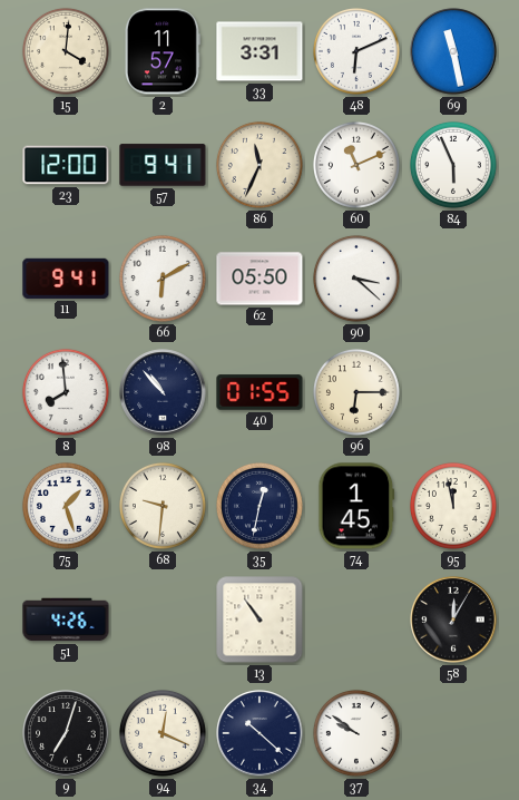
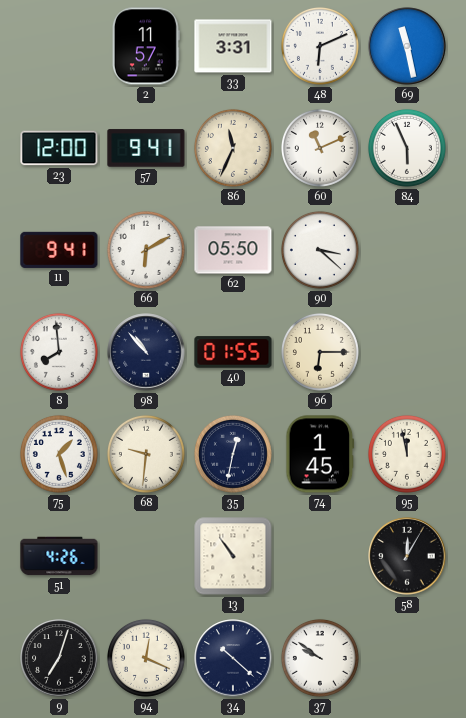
15: 4:01 -> none
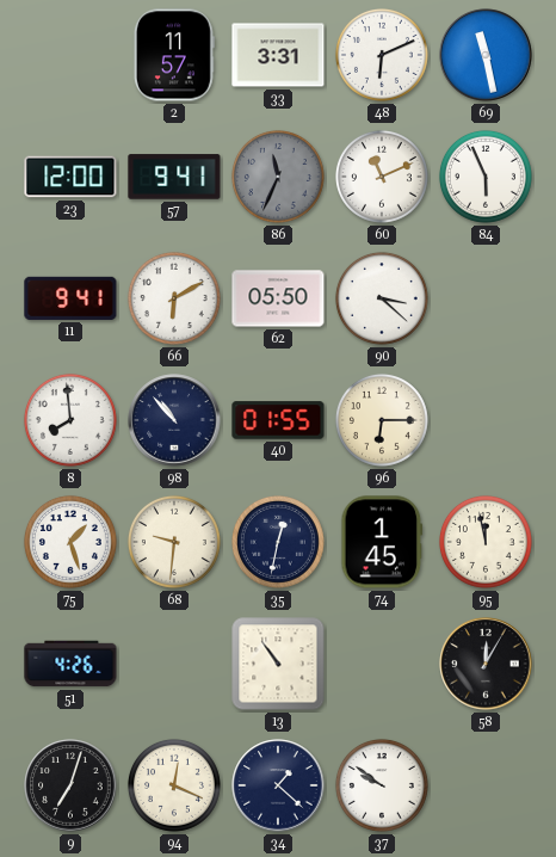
86 dial: cream -> grey
34: 10:22 -> 1:22
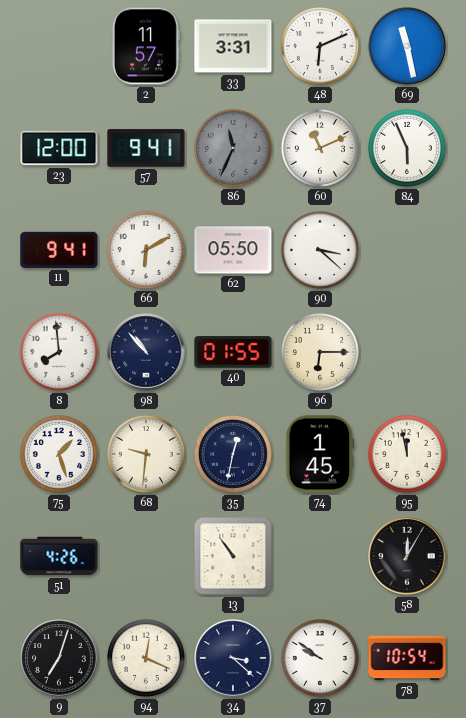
34: 1:22 -> 3:22
78: none -> 10:54
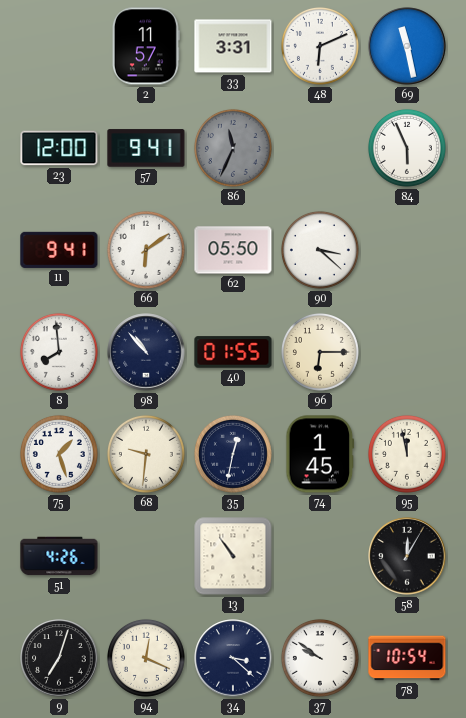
60: 11:11 -> none
66: 6:10 -> 6:09
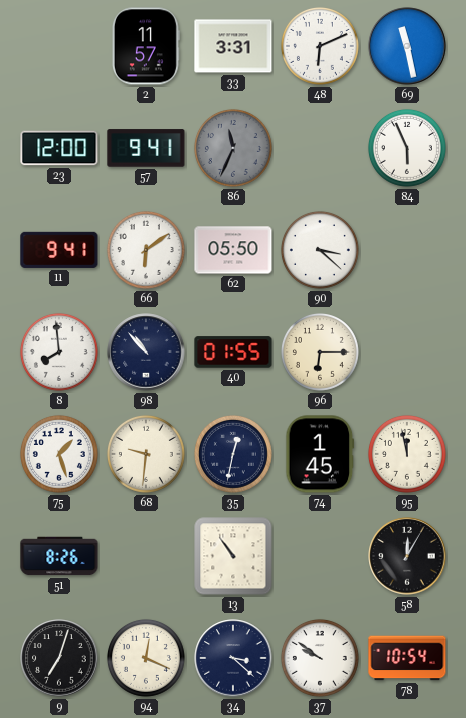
51: 4:26 -> 8:26
